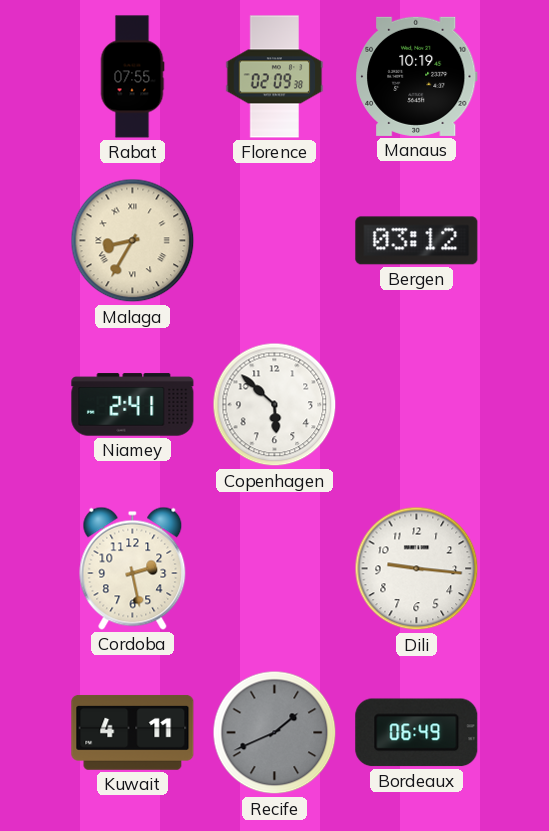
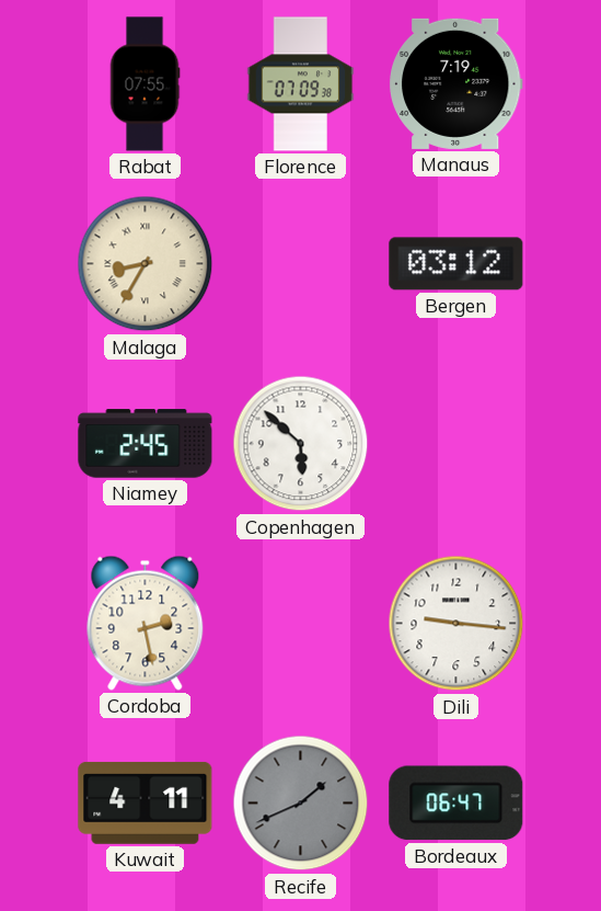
Florence: 02:09 -> 07:09
Manaus: 10:19 -> 7:19
Niamey: 2:41 -> 2:45
Bordeaux: 06:49 -> 06:47
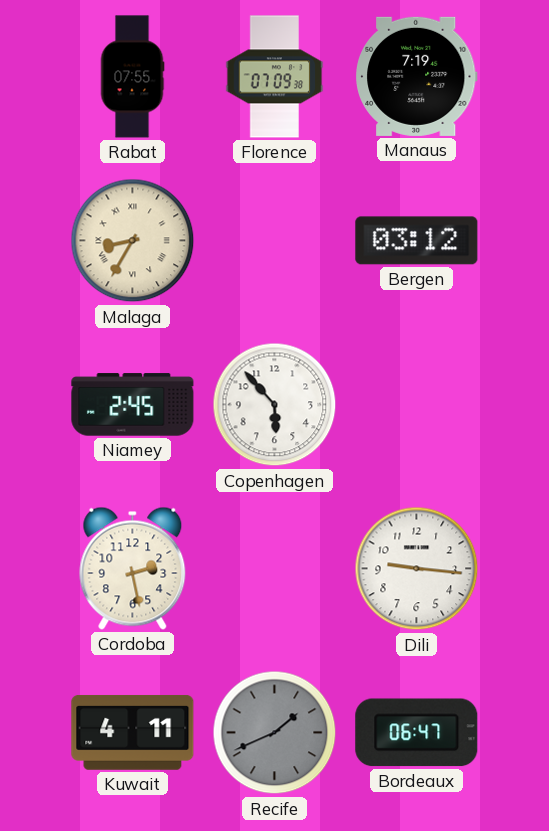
Copenhagen: 5:52 -> 5:53
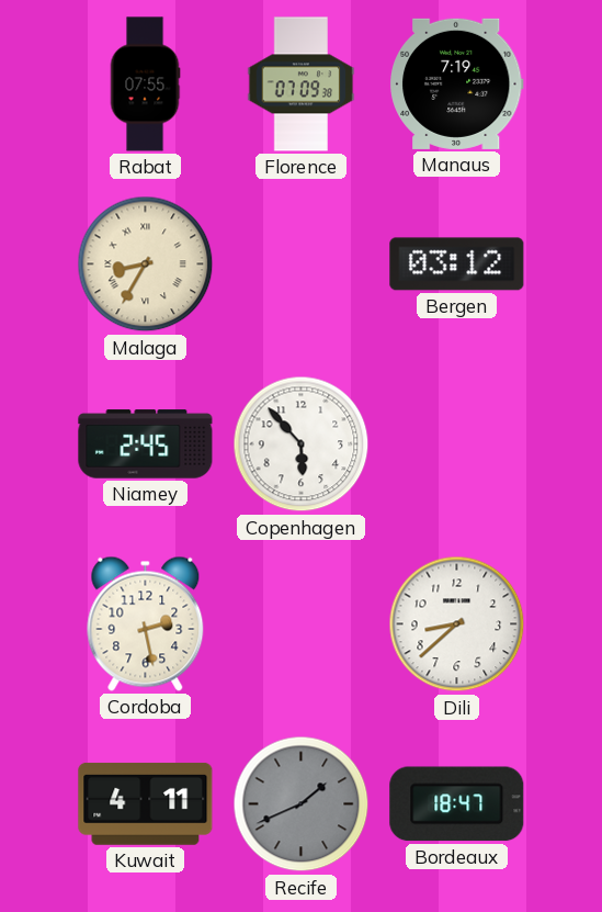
Dili: 9:16 -> 8:38
Bordeaux: 06:47 -> 18:47
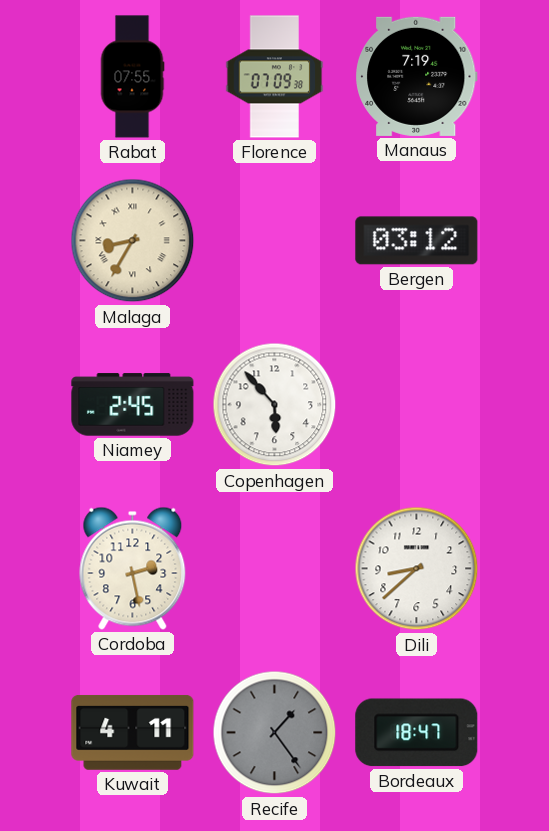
Recife: 1:41 -> 1:24
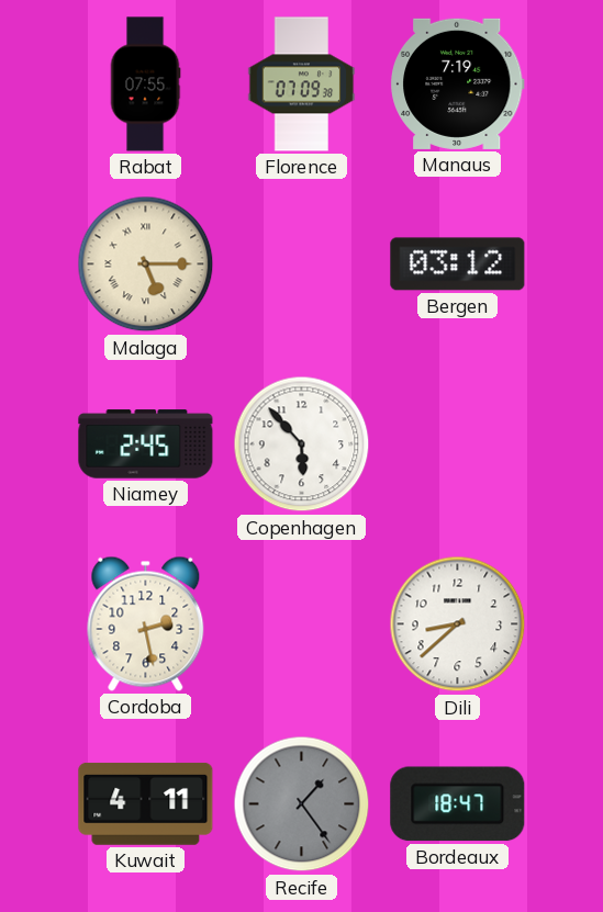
Malaga: 8:35 -> 5:15
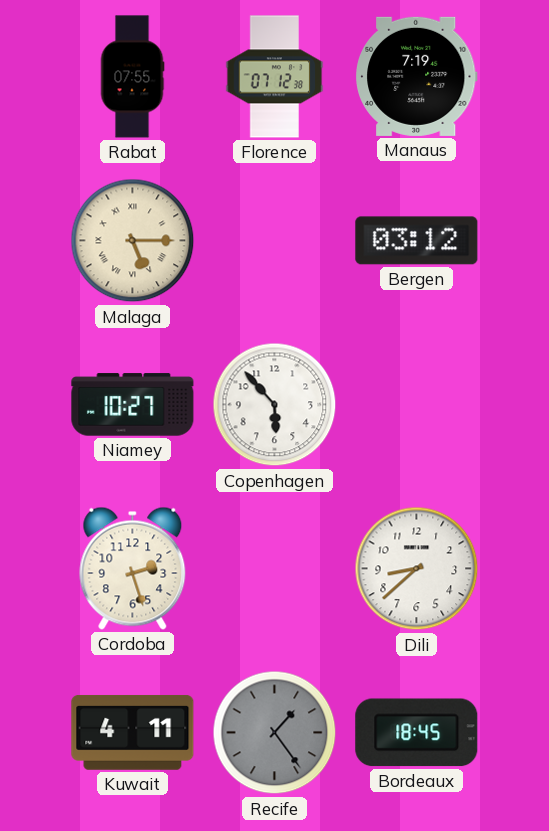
Florence: 07:09 -> 07:12
Niamey: 2:45 -> 10:27
Cordoba: 2:28 -> 2:27
Bordeaux: 18:47 -> 18:45
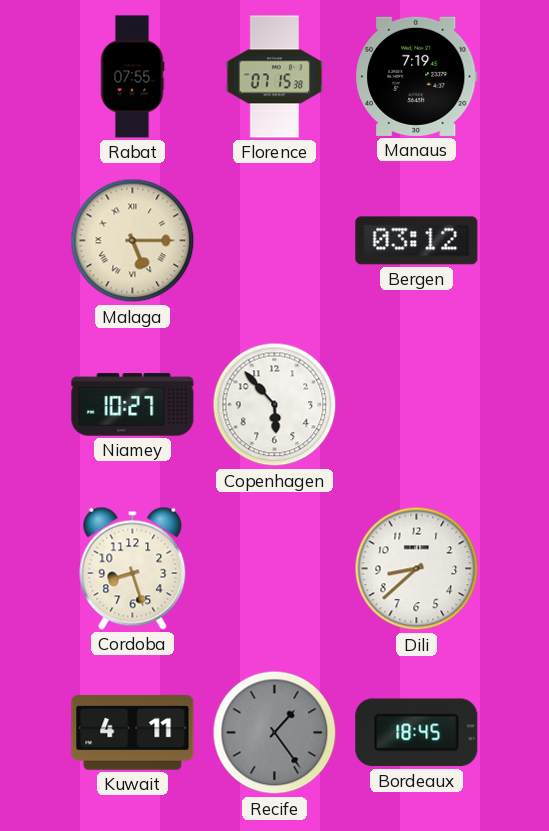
Florence: 07:12 -> 07:15
Cordoba: 2:27 -> 8:27
